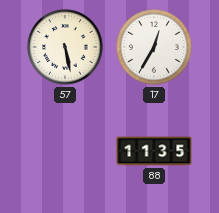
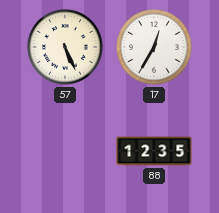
57: 5:28 -> 5:26
88: 11:35 -> 12:35
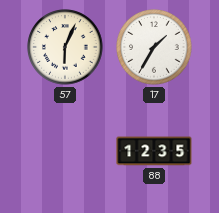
57: 5:26 -> 6:04
17: 12:35 -> 1:35
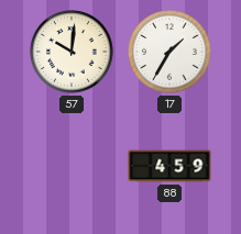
57: 6:04 -> 10:01
88: 12:35 -> 4:59
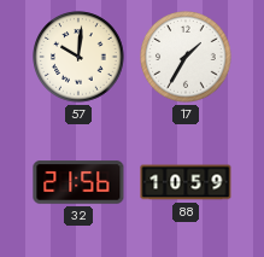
32: none -> 21:56
88: 4:59 -> 10:59
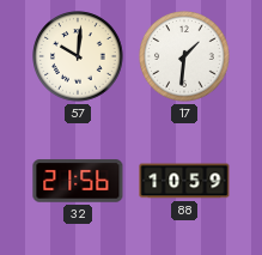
17: 1:35 -> 1:31
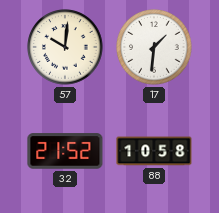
32: 21:56 -> 21:52
88: 10:59 -> 10:58
